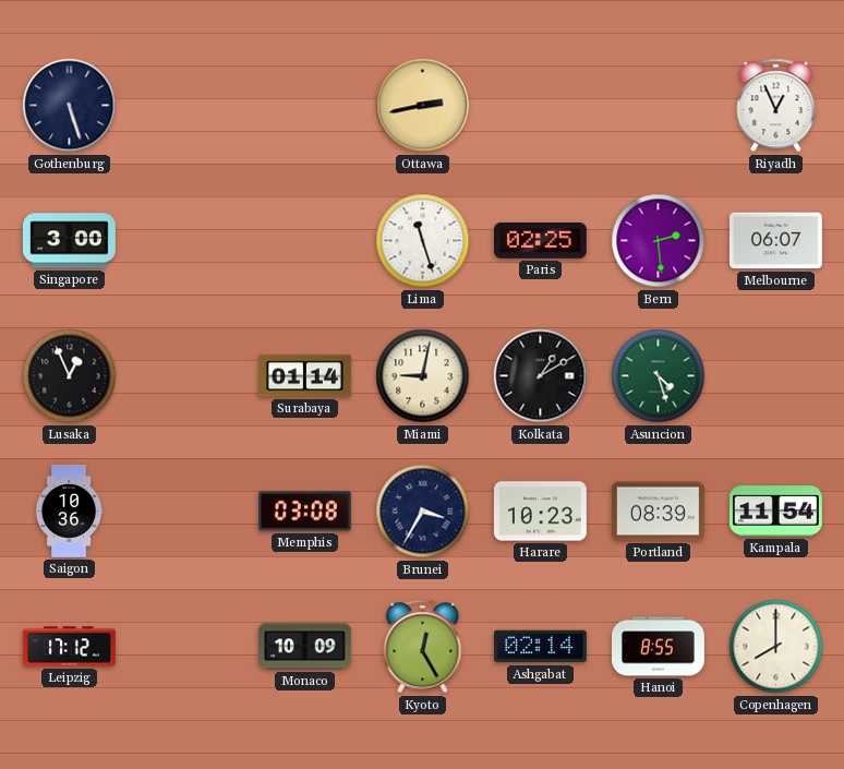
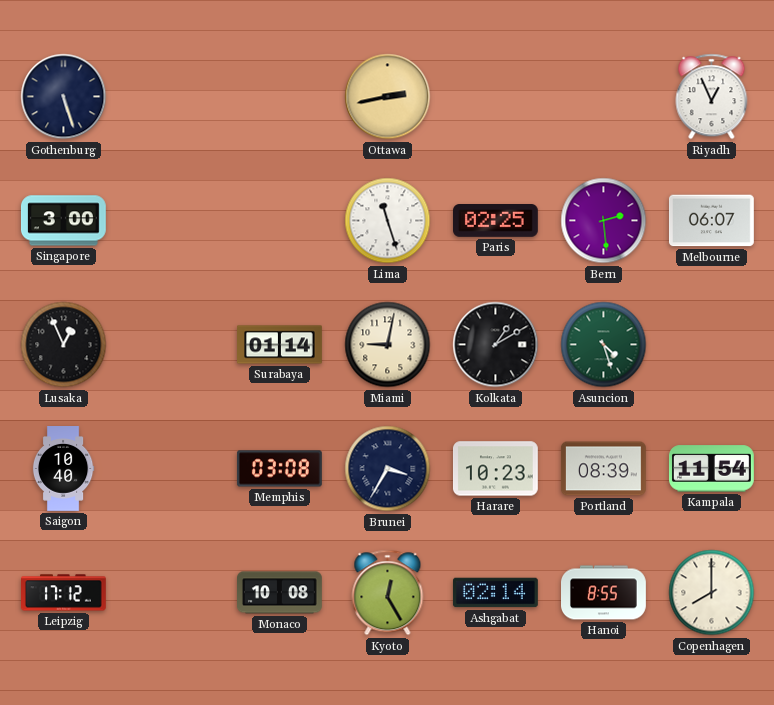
Saigon: 10:36 -> 10:40
Monaco: 10:09 -> 10:08
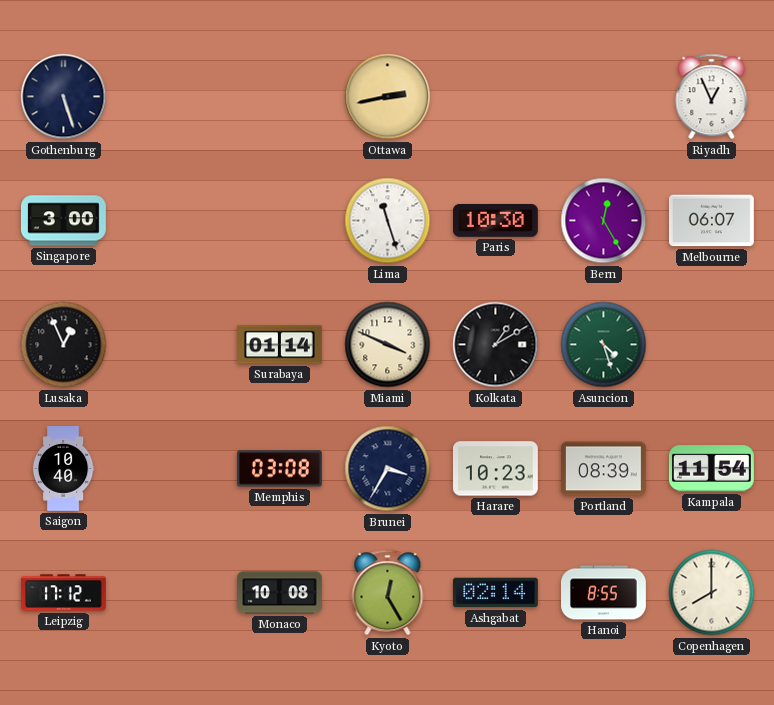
Paris: 02:25 -> 10:30
Bern: 2:29 -> 12:25
Miami: 9:02 -> 3:49
